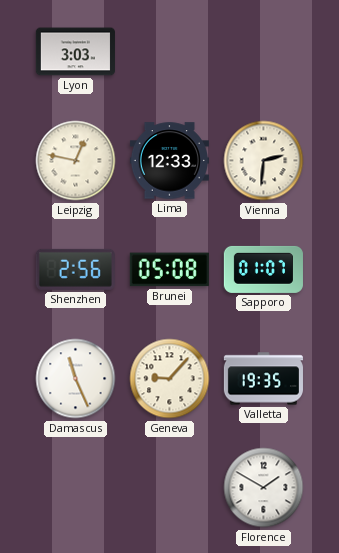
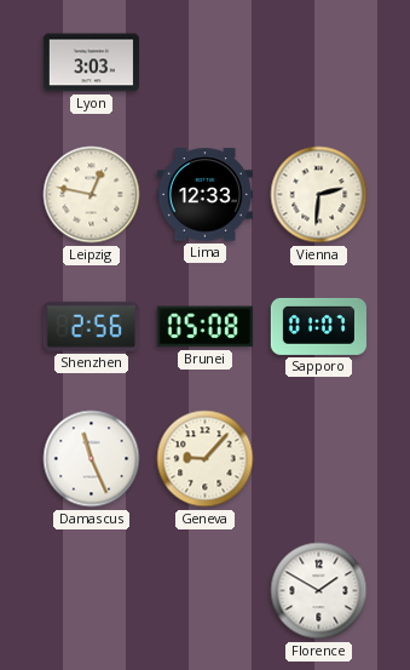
Valletta: 19:35 -> none
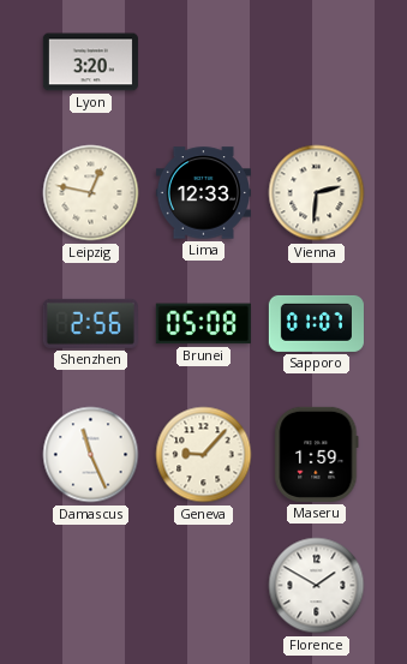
Lyon: 3:03 -> 3:20
Maseru: none -> 1:59
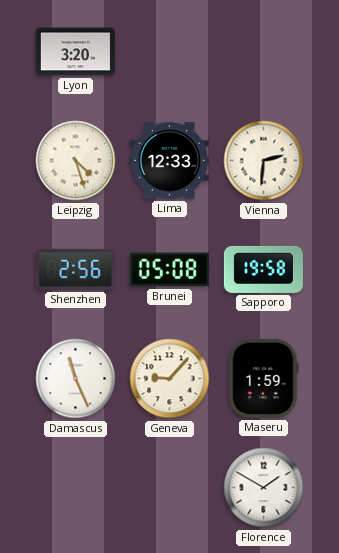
Leipzig: 12:47 -> 4:27
Sapporo: 01:07 -> 19:58
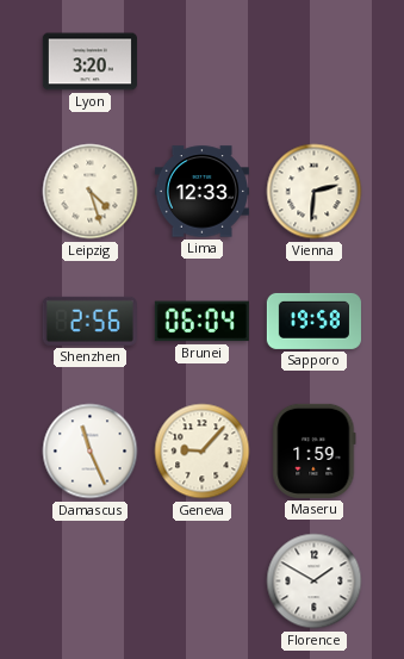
Brunei: 05:08 -> 06:04
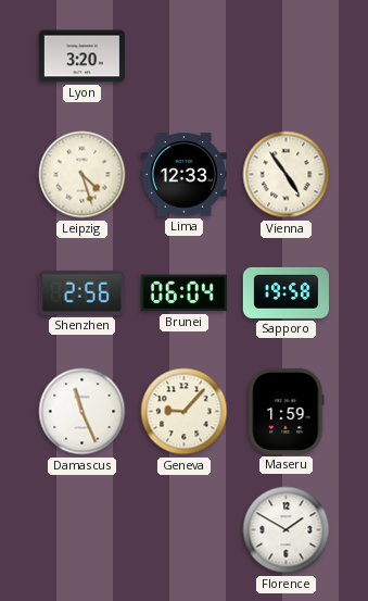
Vienna: 2:31 -> 4:54
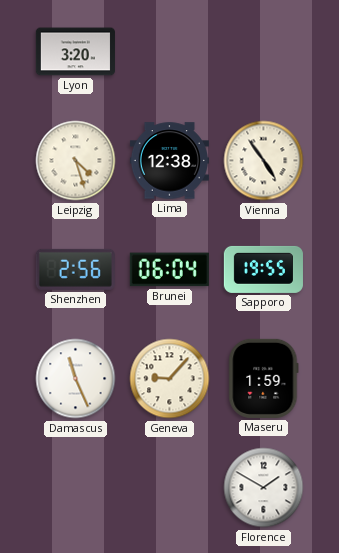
Lima: 12:33 -> 12:38
Sapporo: 19:58 -> 19:55
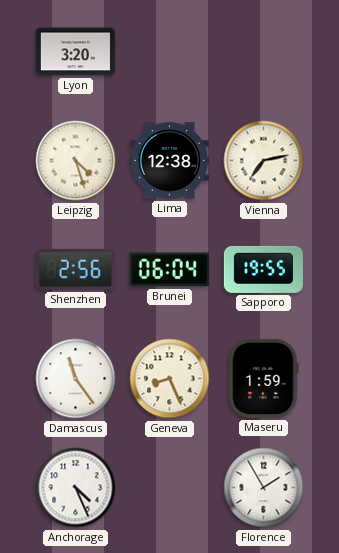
Vienna: 4:54 -> 7:13
Damascus: 11:26 -> 11:24
Geneva: 9:07 -> 8:26
Anchorage: none -> 4:26
Florence: 1:50 -> 1:55
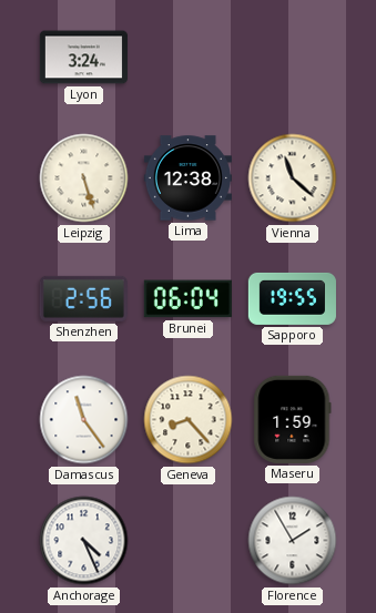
Lyon: 3:20 -> 3:24
Leipzig: 4:27 -> 5:27
Vienna: 7:13 -> 11:22
Geneva: 8:26 -> 8:23
